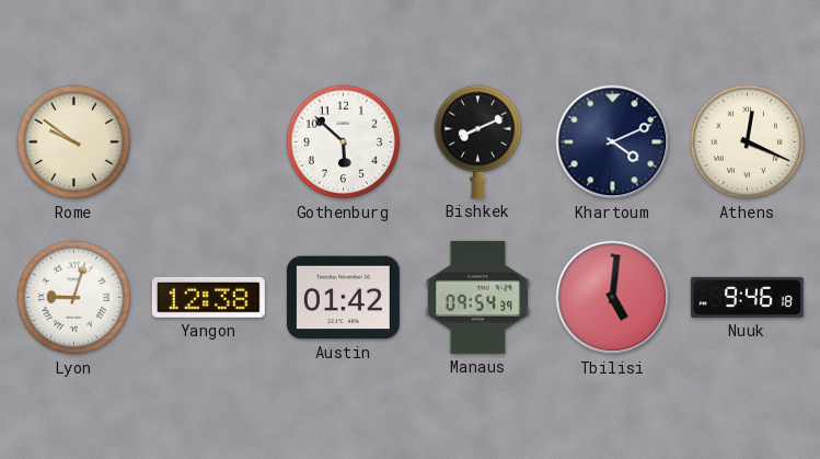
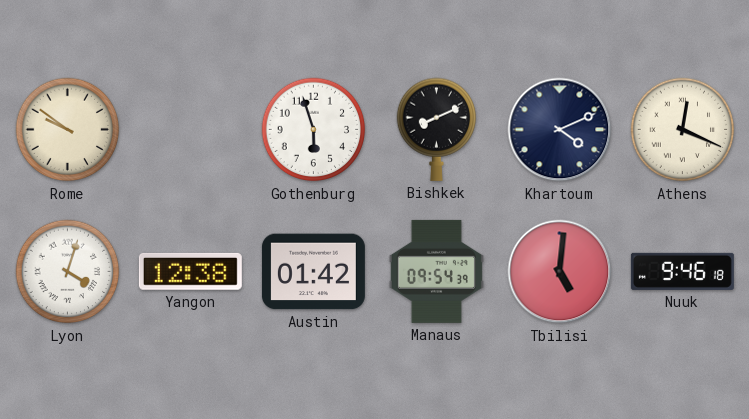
Gothenburg: 5:52 -> 5:57
Lyon: 9:03 -> 4:03
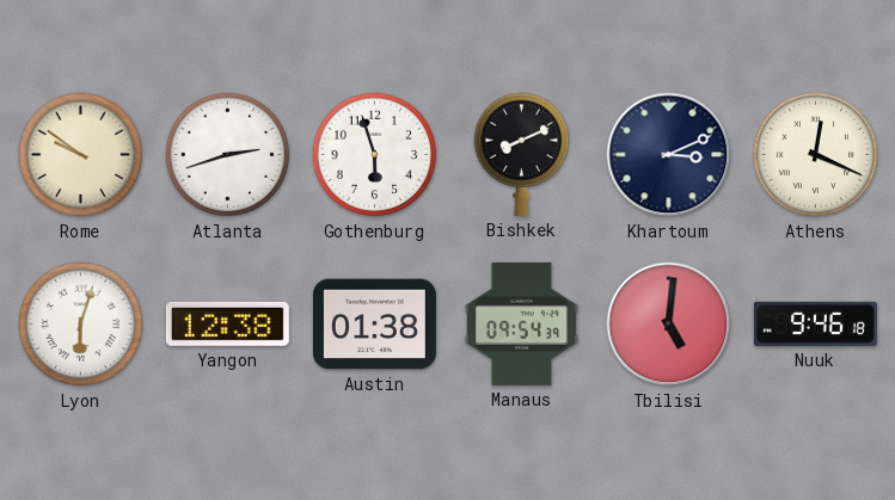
Atlanta: none -> 2:42
Khartoum: 4:11 -> 3:11
Lyon: 4:03 -> 6:03
Austin: 01:42 -> 01:38
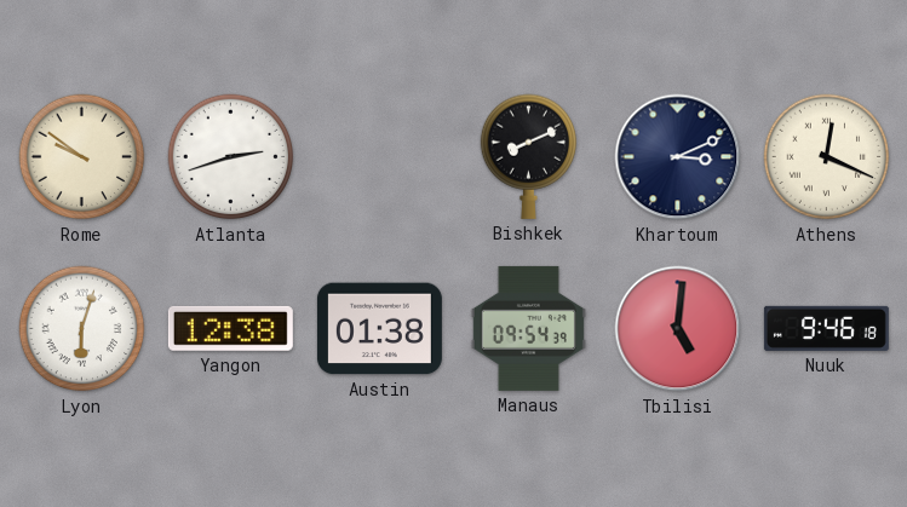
Gothenburg: 5:57 -> none
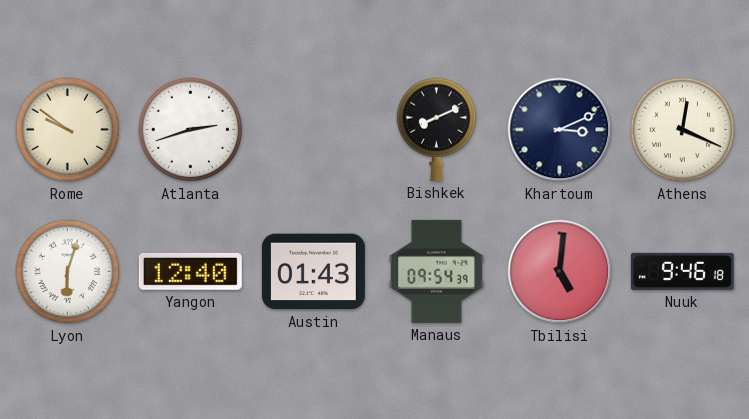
Yangon: 12:38 -> 12:40
Austin: 01:38 -> 01:43
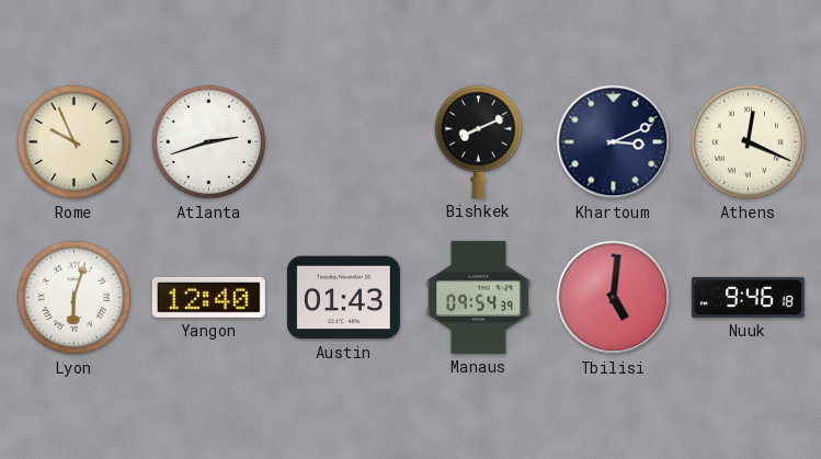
Rome: 9:51 -> 9:56
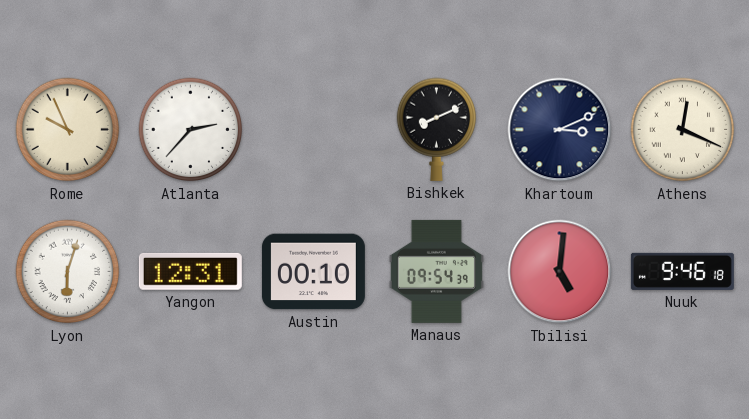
Atlanta: 2:42 -> 2:37
Yangon: 12:40 -> 12:31
Austin: 01:43 -> 00:10
